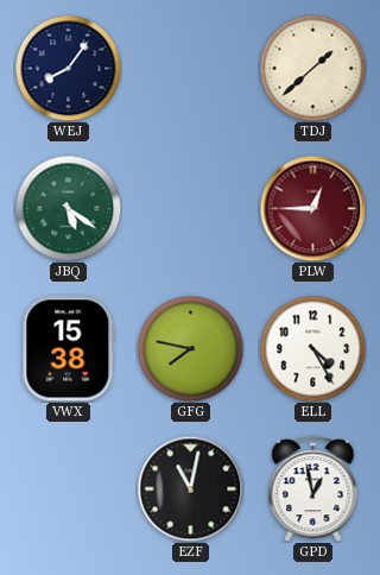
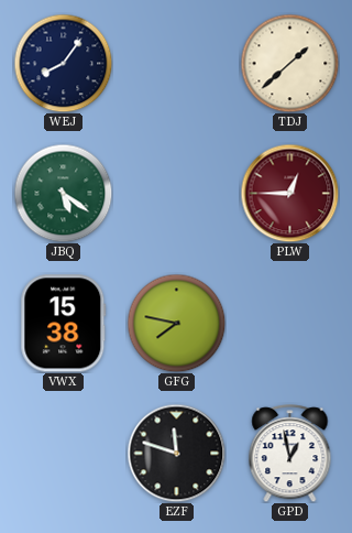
ELL: 4:25 -> none
EZF: 11:02 -> 11:48
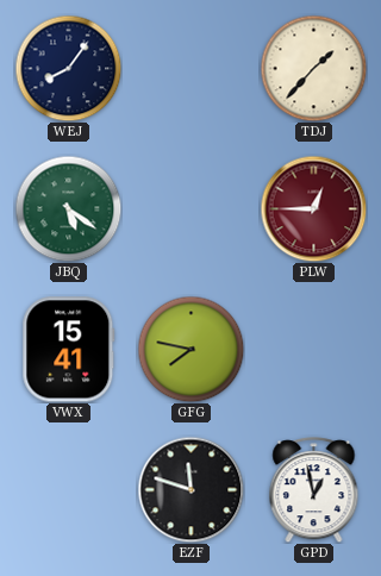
TDJ: 1:38 -> 1:37
VWX: 15:38 -> 15:41
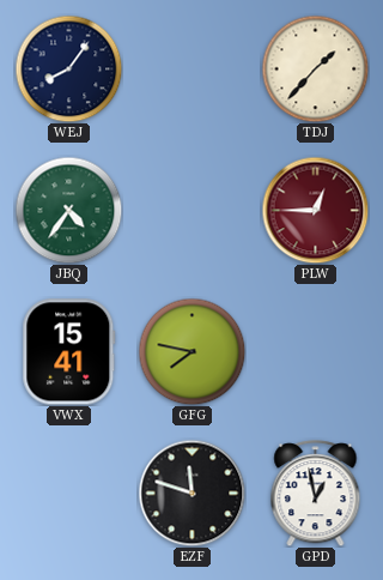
JBQ: 5:21 -> 4:36
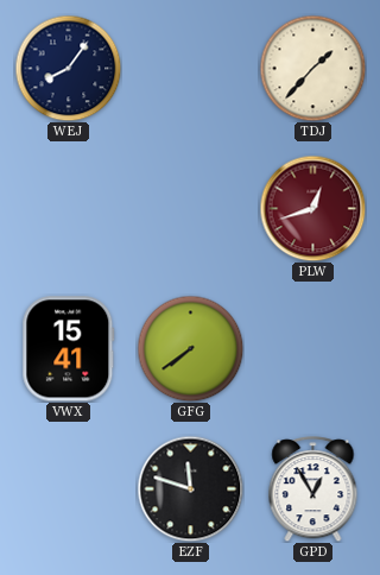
JBQ: 4:36 -> none
PLW: 12:45 -> 12:42
GFG: 7:47 -> 7:39
GPD: 12:58 -> 12:55
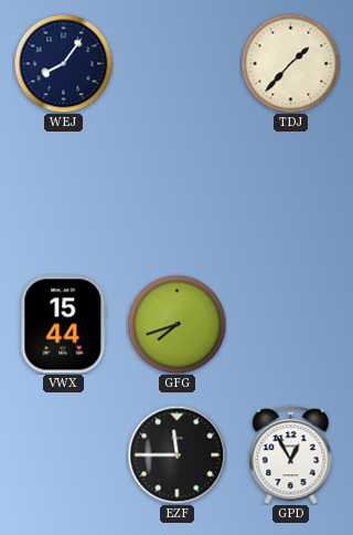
PLW: 12:42 -> none
VWX: 15:41 -> 15:44
GFG: 7:39 -> 7:42
EZF: 11:48 -> 11:45
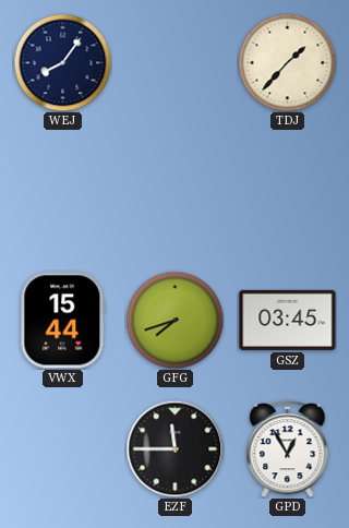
GSZ: none -> 03:45
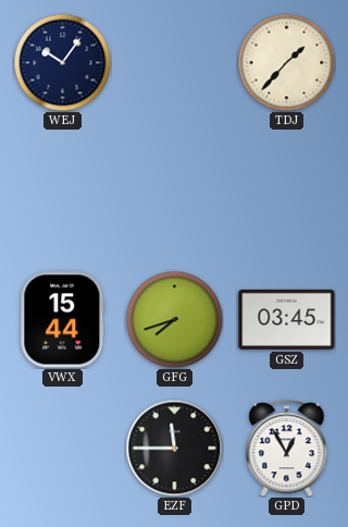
WEJ: 8:06 -> 10:06
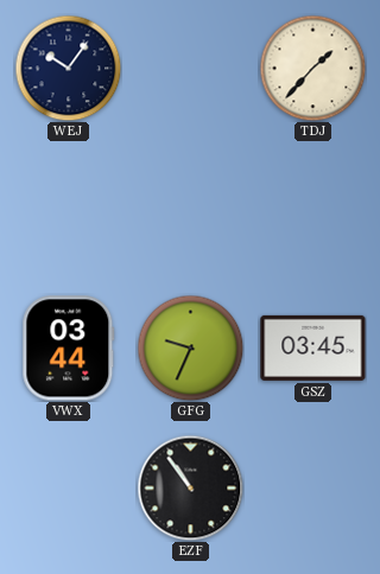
VWX: 15:44 -> 03:44
GFG: 7:42 -> 9:34
EZF: 11:45 -> 10:54
GPD: 12:55 -> none
